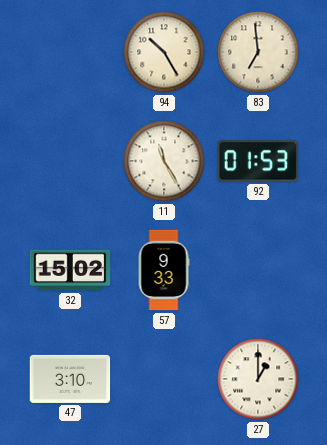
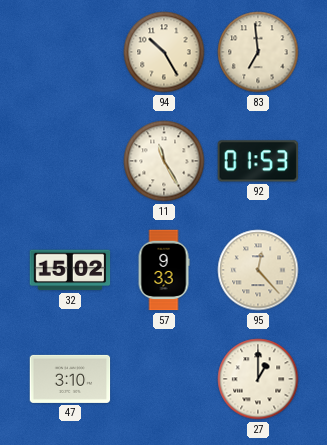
95: none -> 12:23
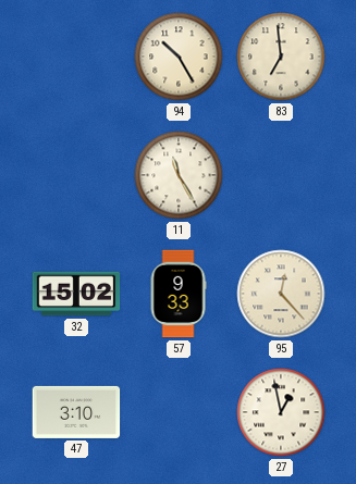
92: 01:53 -> none
27: 1:00 -> 12:58
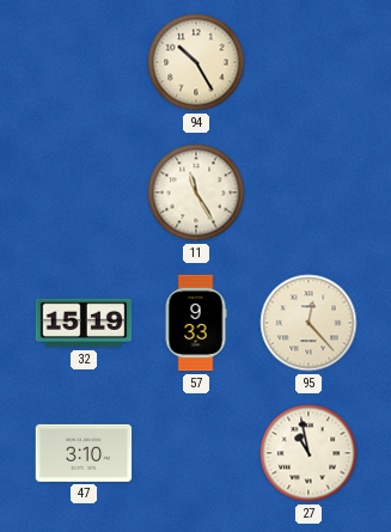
83: 6:59 -> none
32: 15:02 -> 15:19
27: 12:58 -> 10:58
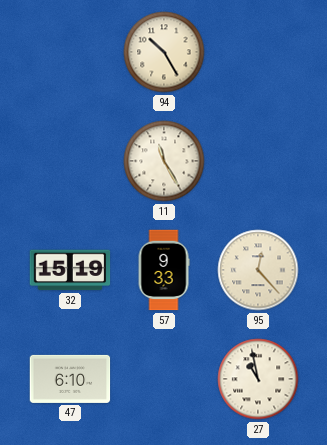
47: 3:10 -> 6:10
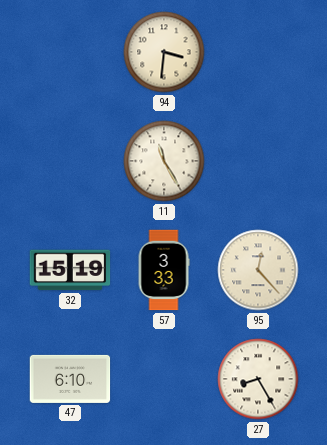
94: 10:25 -> 3:31
57: 9:33 -> 3:33
27: 10:58 -> 8:25
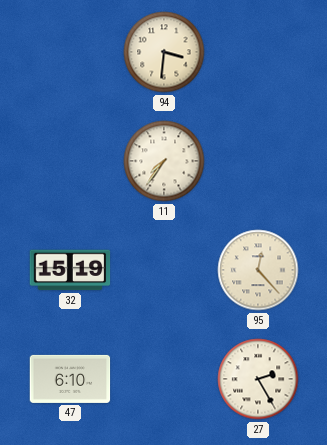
11: 11:25 -> 7:36
57: 3:33 -> none
27: 8:25 -> 2:25
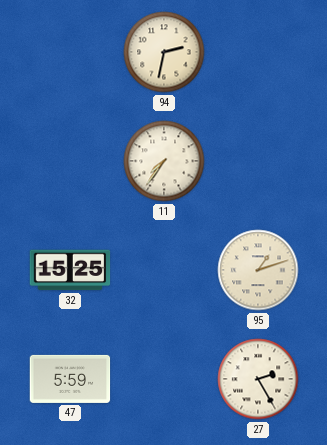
94: 3:31 -> 2:32
32: 15:19 -> 15:25
95: 12:23 -> 1:12
47: 6:10 -> 5:59
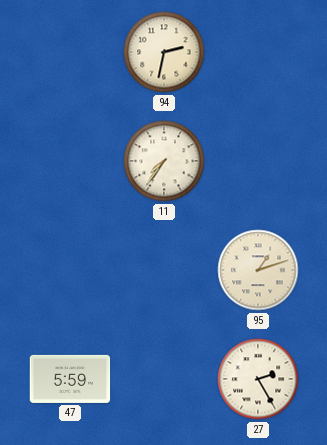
32: 15:25 -> none
